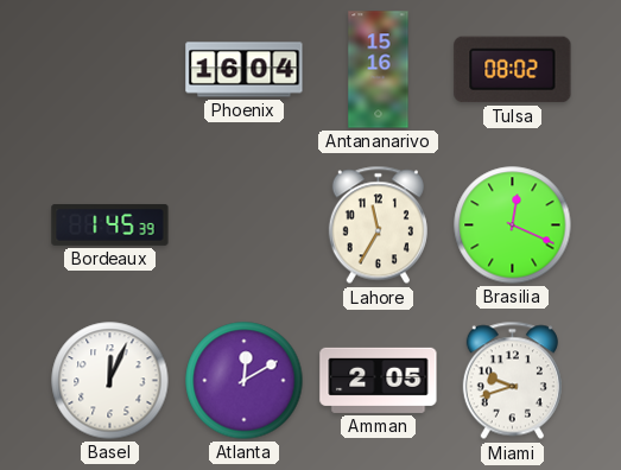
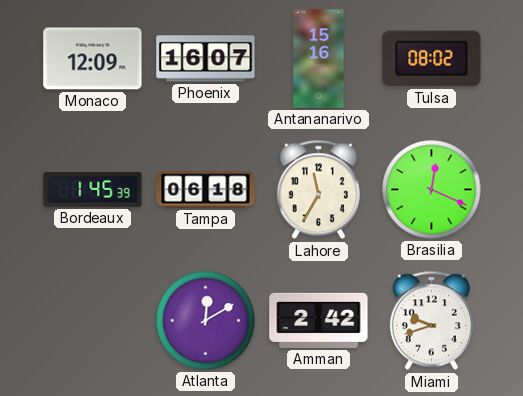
Monaco: none -> 12:09
Phoenix: 16:04 -> 16:07
Tampa: none -> 06:18
Basel: 12:04 -> none
Amman: 2:05 -> 2:42
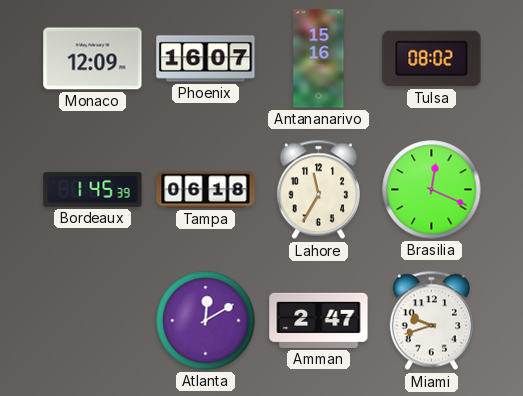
Amman: 2:42 -> 2:47
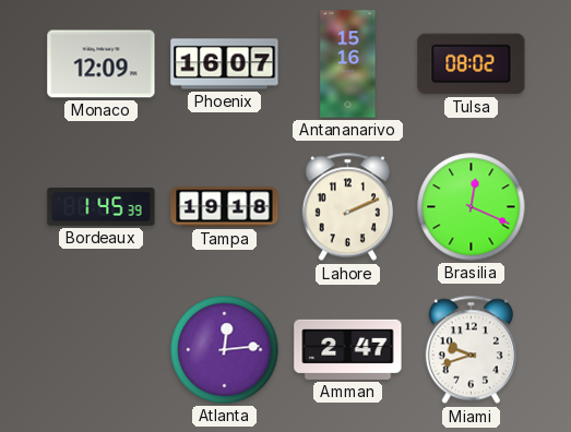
Tampa: 06:18 -> 19:18
Lahore: 11:35 -> 2:11
Atlanta: 12:10 -> 12:14
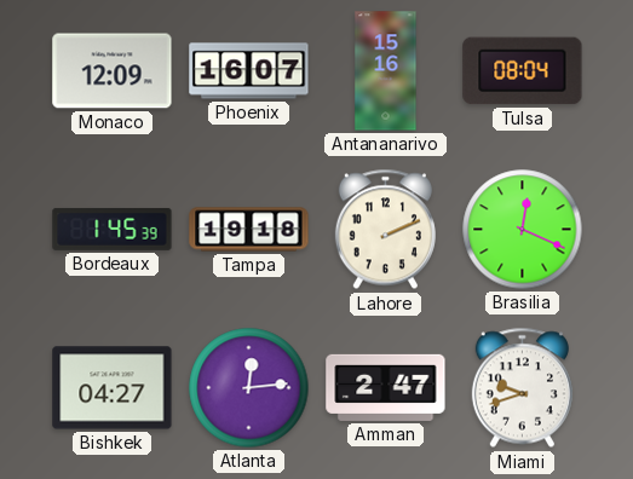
Tulsa: 08:02 -> 08:04
Bishkek: none -> 04:27
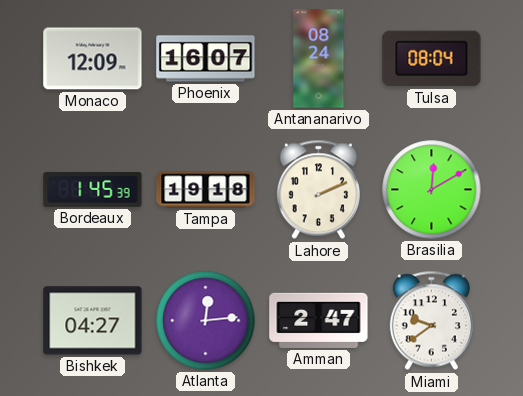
Antananarivo: 15:16 -> 08:24
Brasilia: 12:19 -> 12:10
Miami: 9:42 -> 9:39
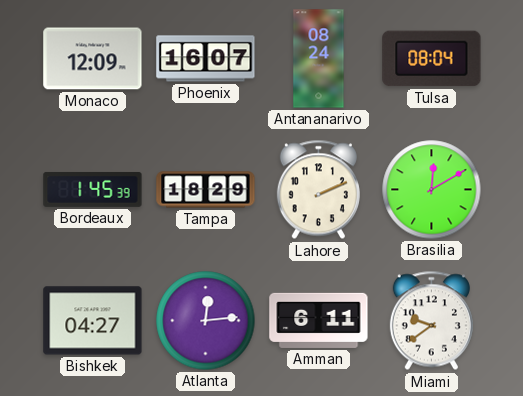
Tampa: 19:18 -> 18:29
Amman: 2:47 -> 6:11
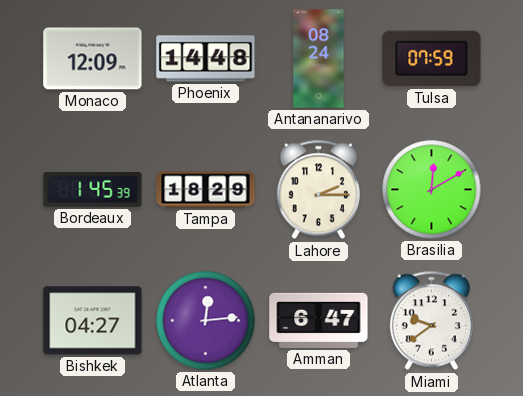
Phoenix: 16:07 -> 14:48
Tulsa: 08:04 -> 07:59
Lahore: 2:11 -> 2:15
Amman: 6:11 -> 6:47
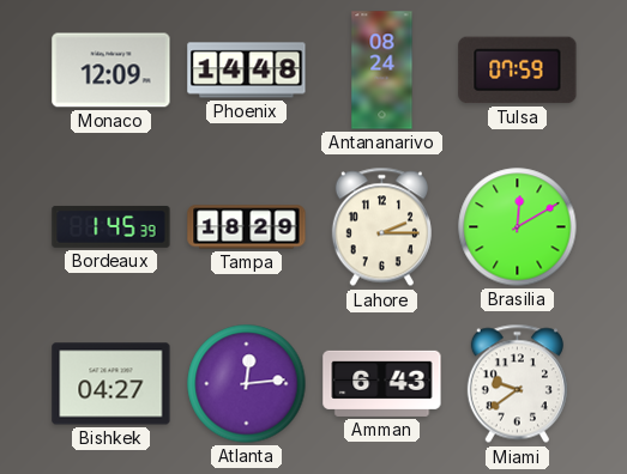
Amman: 6:47 -> 6:43
